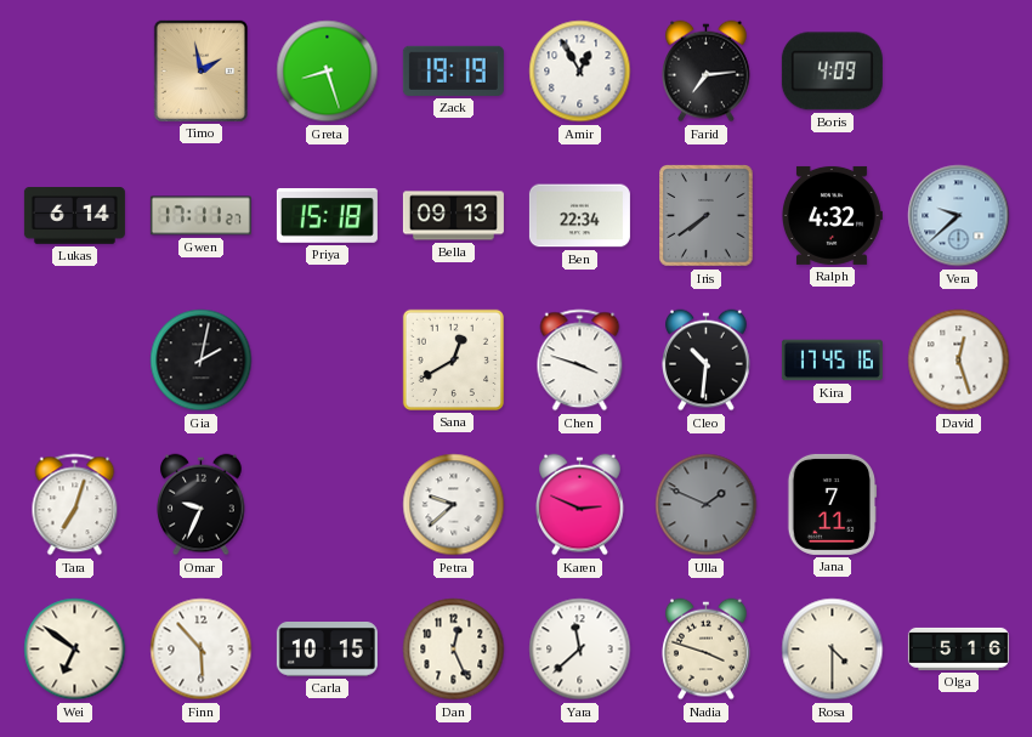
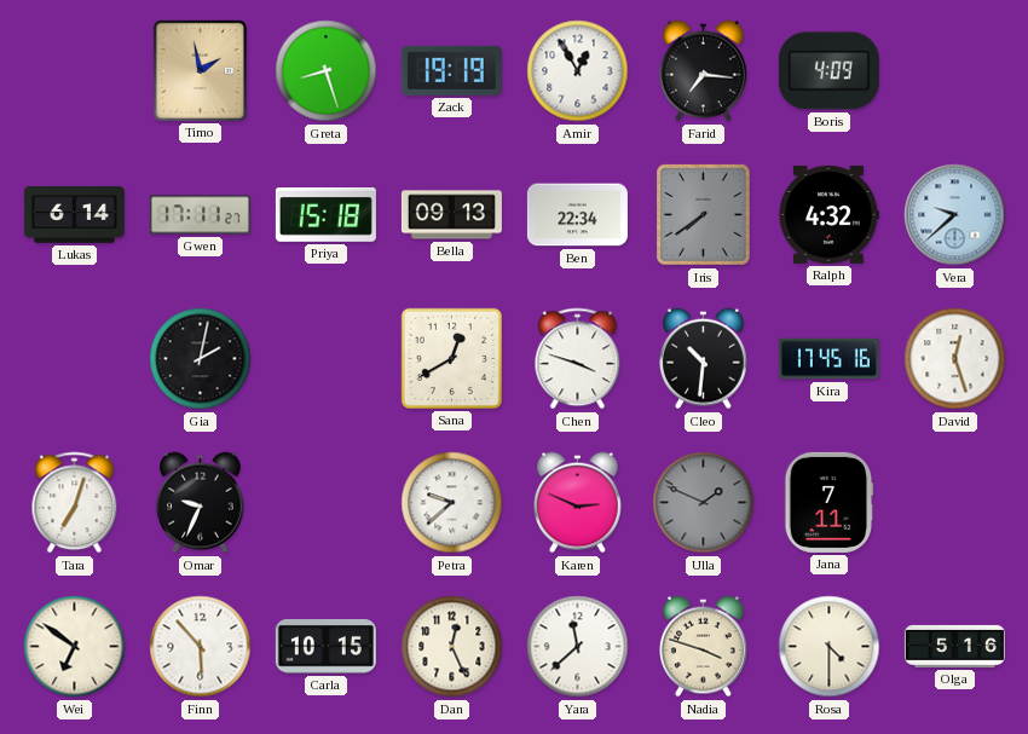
Farid: 7:14 -> 7:16
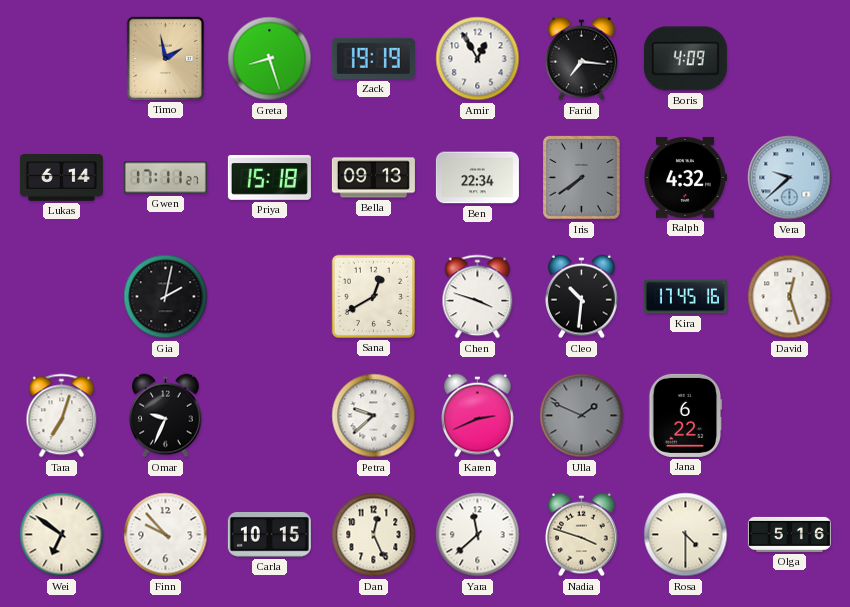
Karen: 2:49 -> 2:41
Jana: 7:11 -> 6:22
Finn: 5:53 -> 9:53
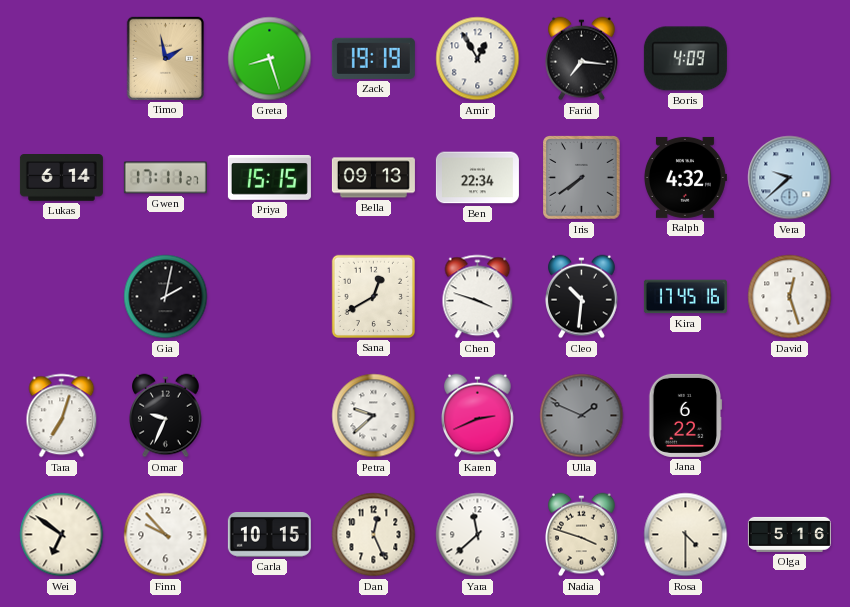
Priya: 15:18 -> 15:15
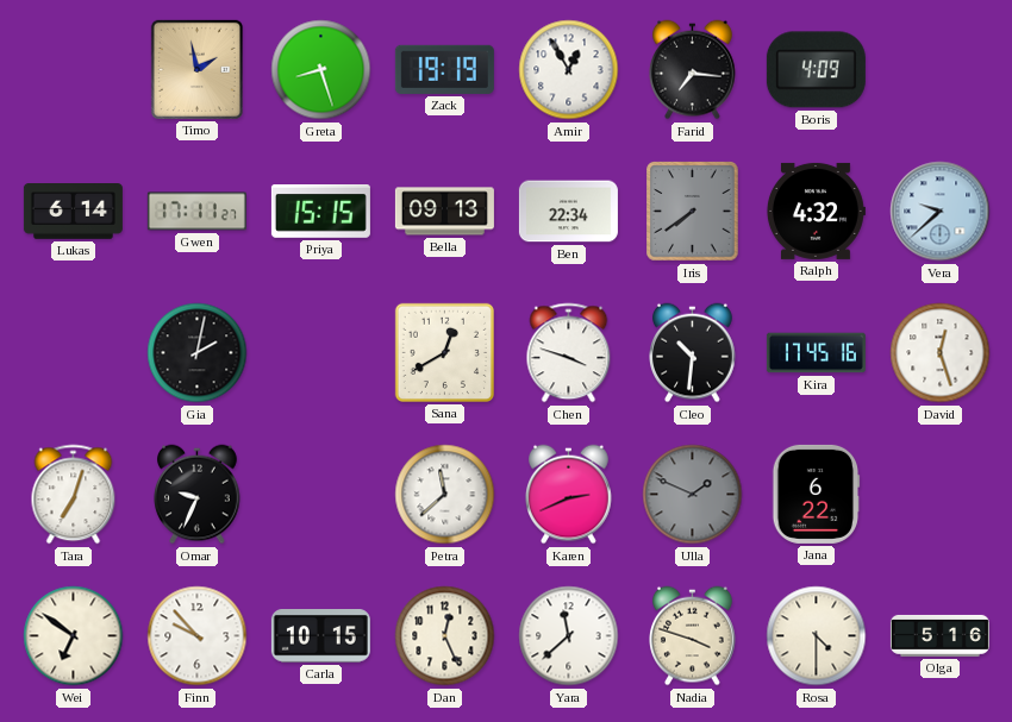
Petra: 9:38 -> 11:38
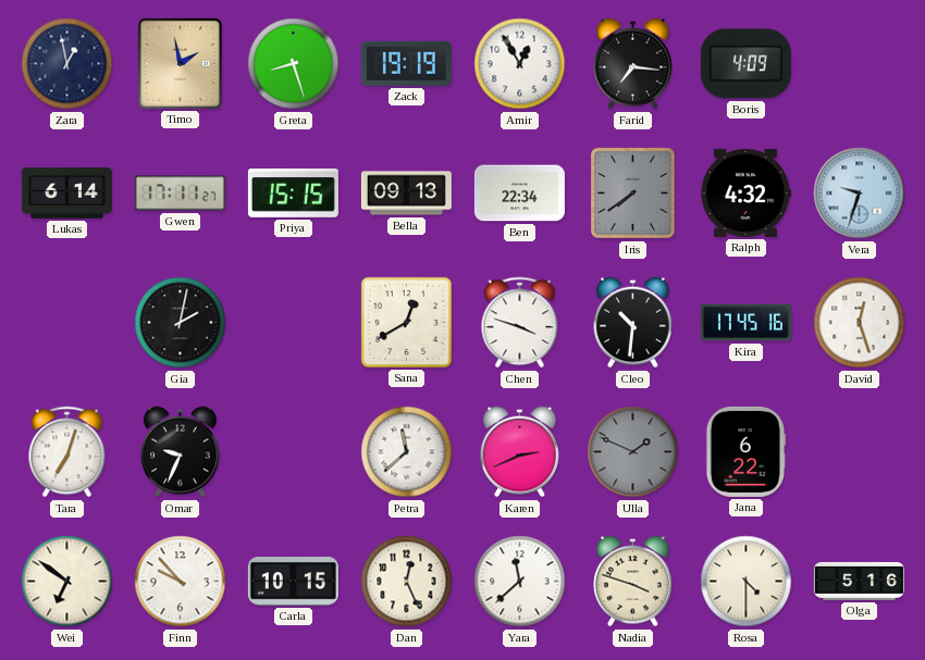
Zara: none -> 12:58
Vera: 9:38 -> 9:33
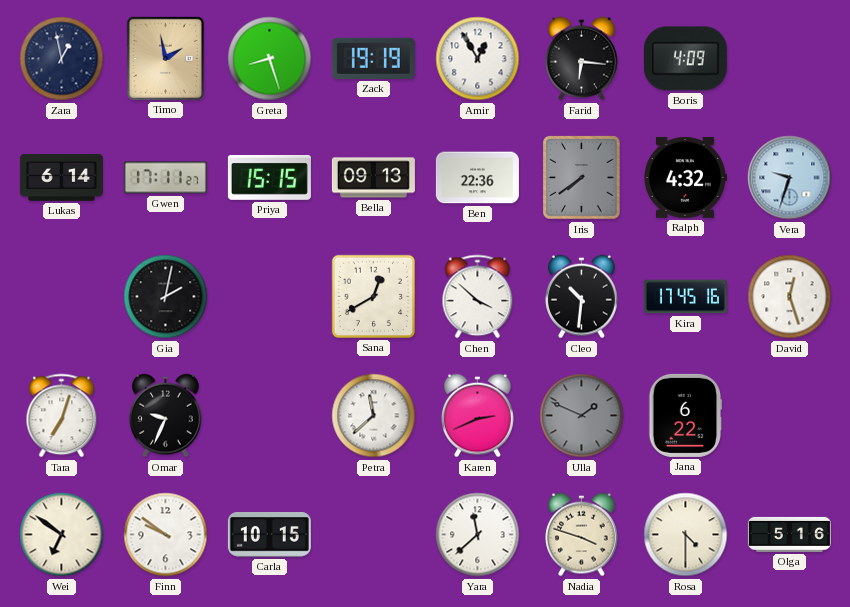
Farid: 7:16 -> 6:16
Ben: 22:34 -> 22:36
Chen: 3:48 -> 3:52
Finn: 9:53 -> 9:51
Dan: 12:26 -> none
